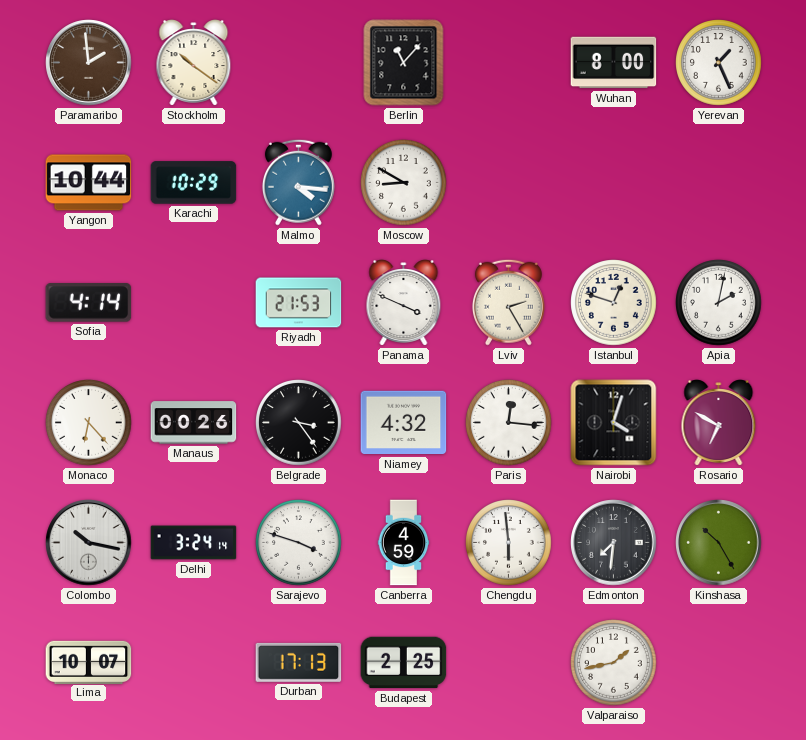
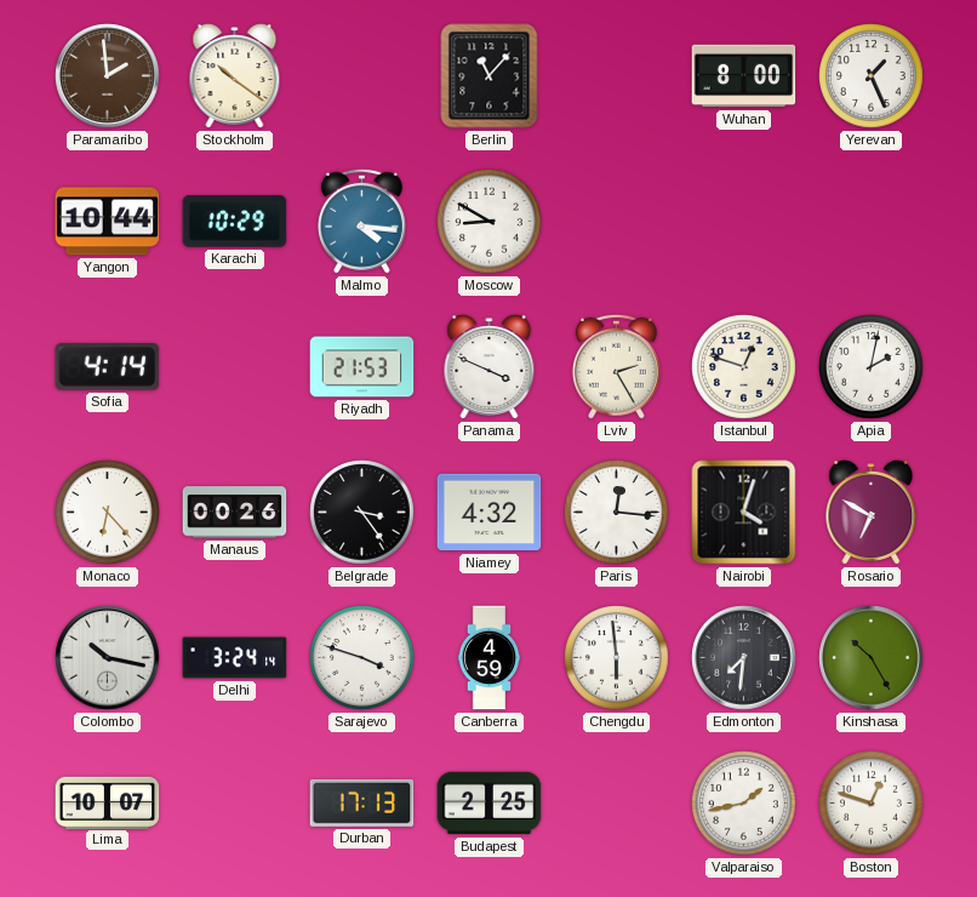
Boston: none -> 12:48
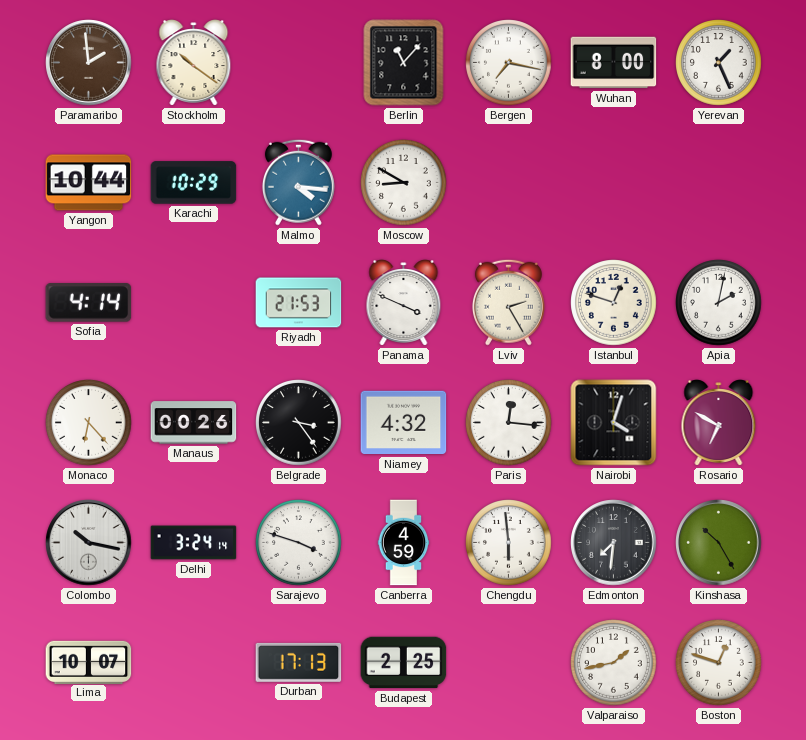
Bergen: none -> 7:17
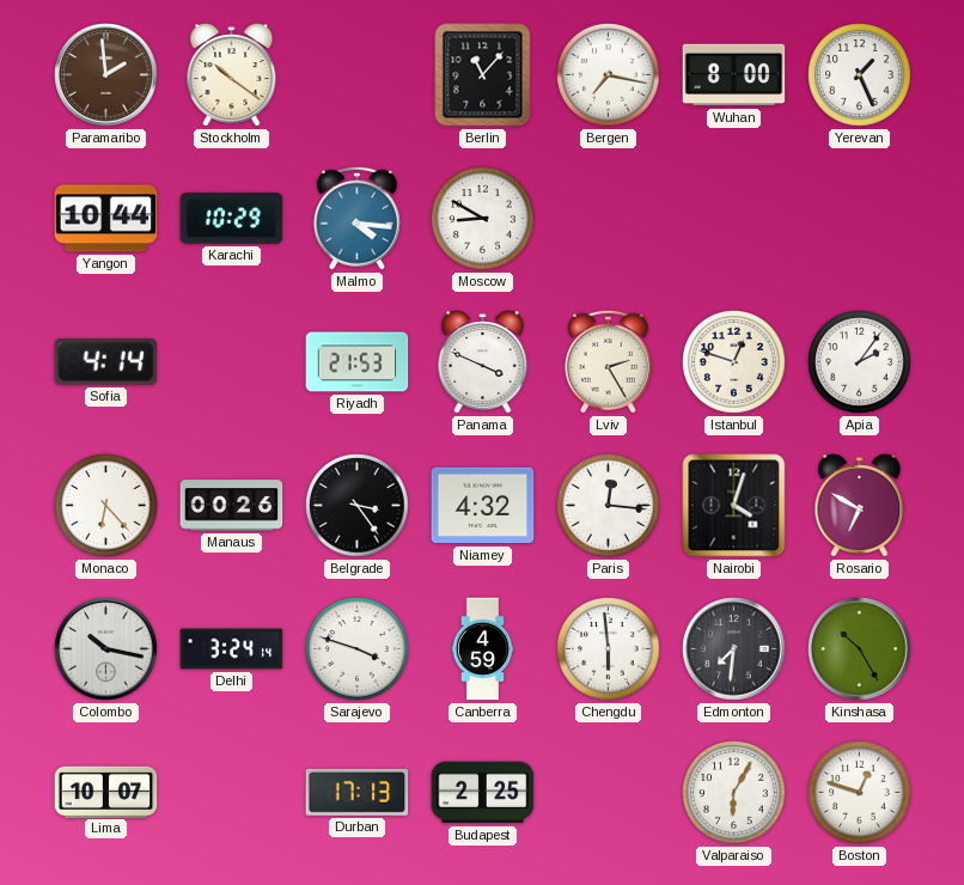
Apia: 2:02 -> 2:06
Valparaiso: 1:43 -> 6:05
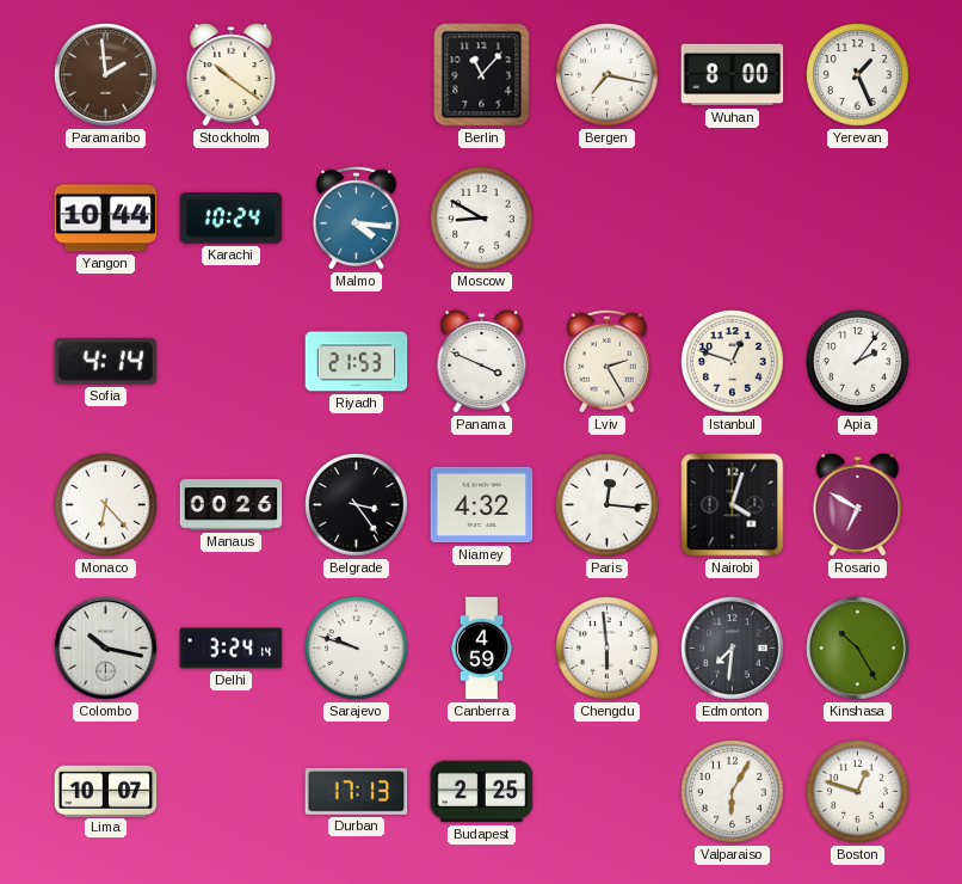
Karachi: 10:29 -> 10:24
Sarajevo: 3:48 -> 9:48
